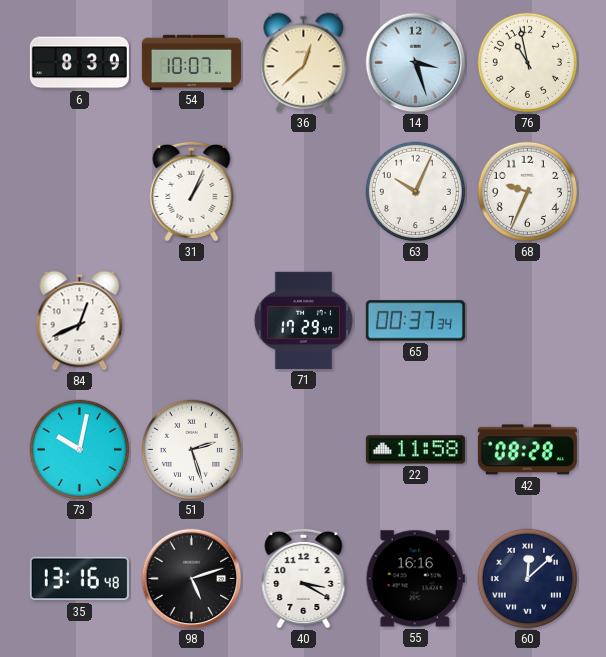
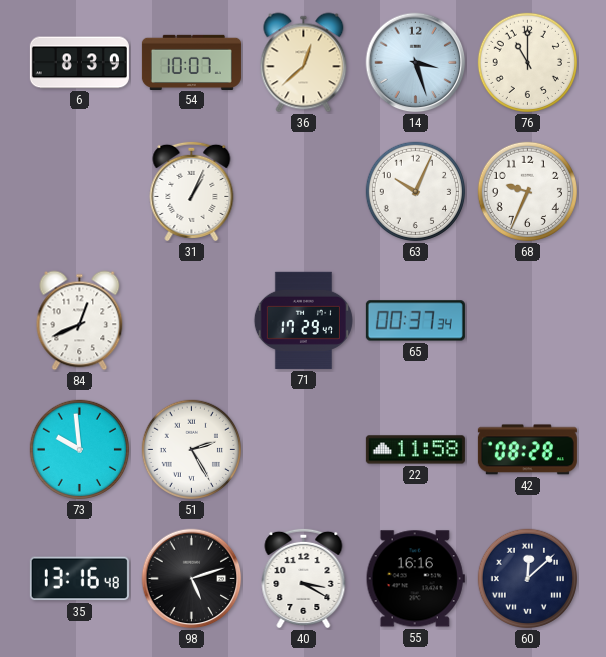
76: 10:58 -> 11:00
73: 10:02 -> 9:59
51: 2:27 -> 2:25
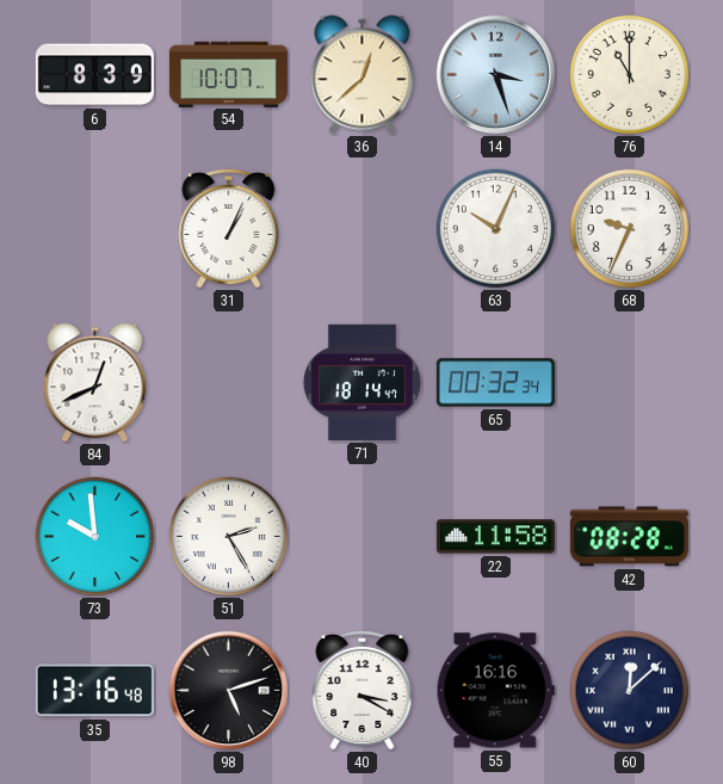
71: 17:29 -> 18:14
65: 00:37 -> 00:32
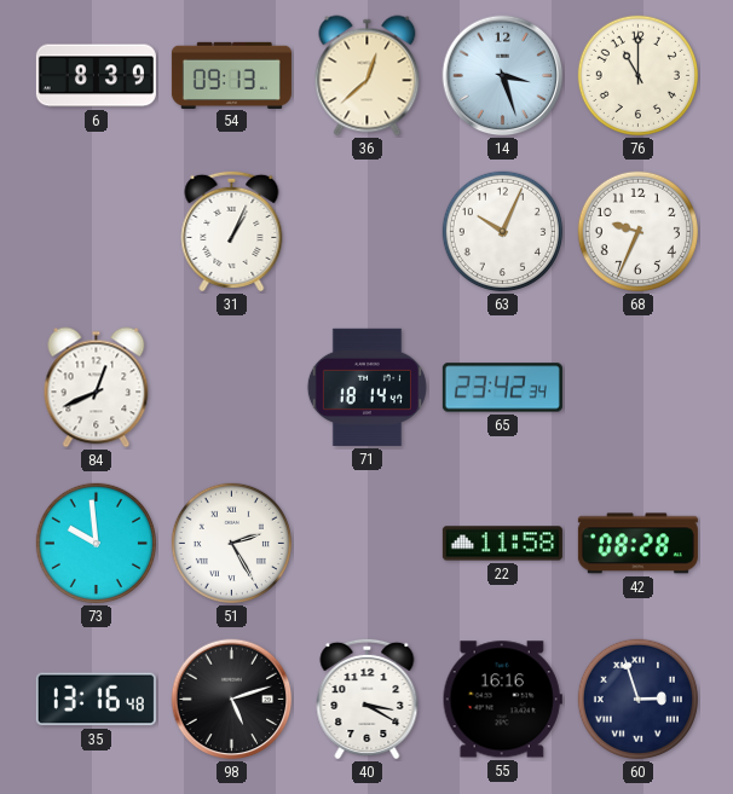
54: 10:07 -> 09:13
65: 00:32 -> 23:42
60: 12:08 -> 2:57
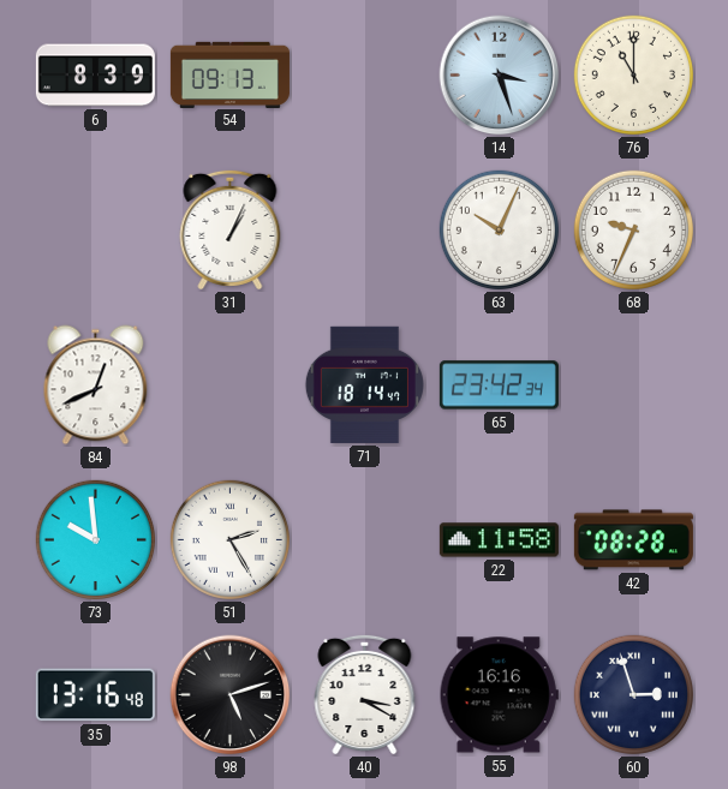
36: 12:38 -> none
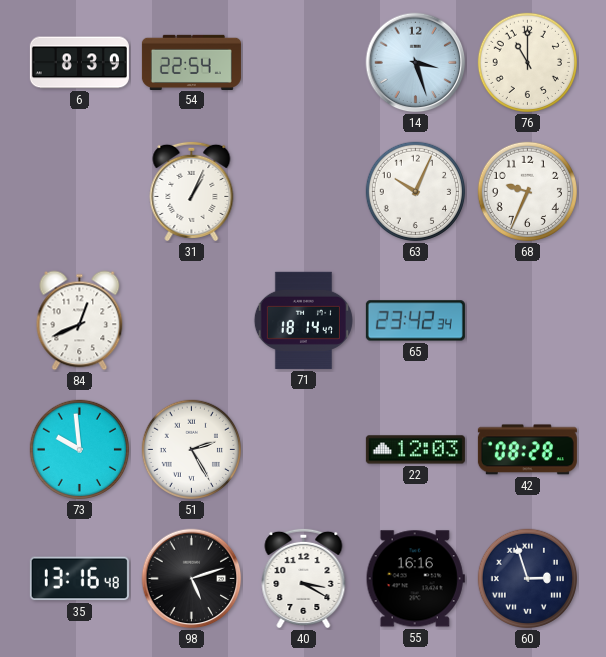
54: 09:13 -> 22:54
22: 11:58 -> 12:03
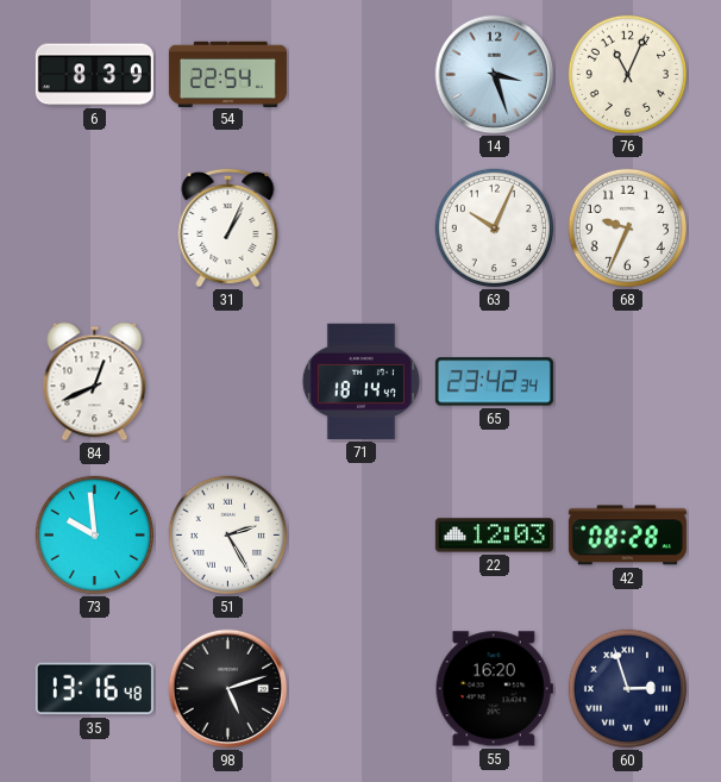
76: 11:00 -> 11:04
40: 3:20 -> none
55: 16:16 -> 16:20
